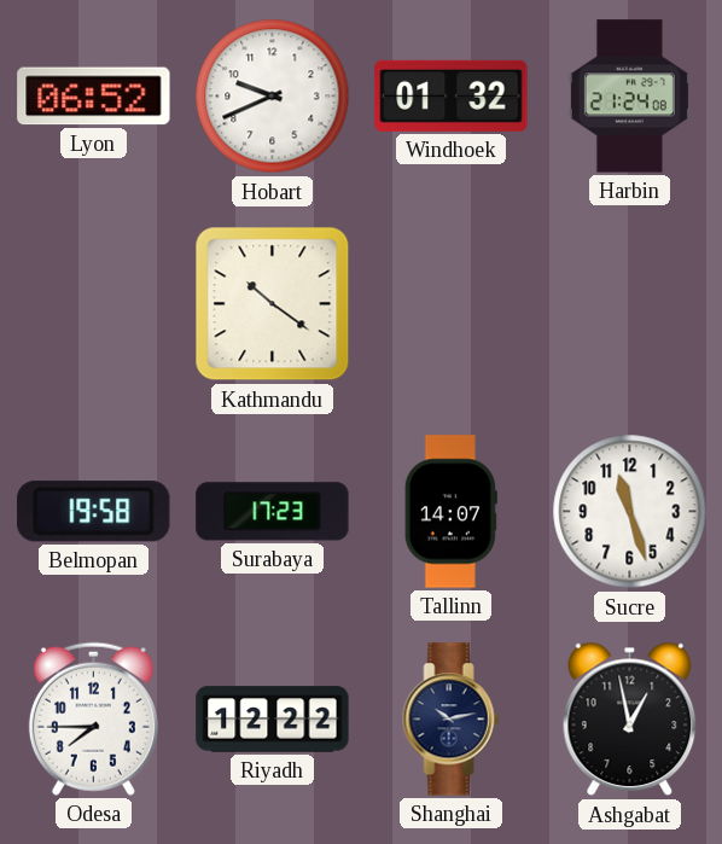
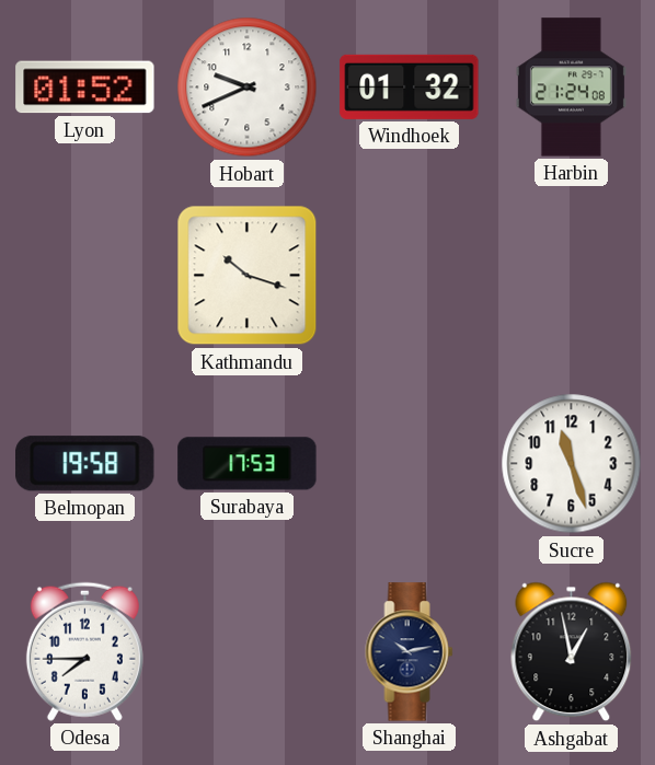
Lyon: 06:52 -> 01:52
Kathmandu: 10:21 -> 10:18
Surabaya: 17:23 -> 17:53
Tallinn: 14:07 -> none
Riyadh: 12:22 -> none
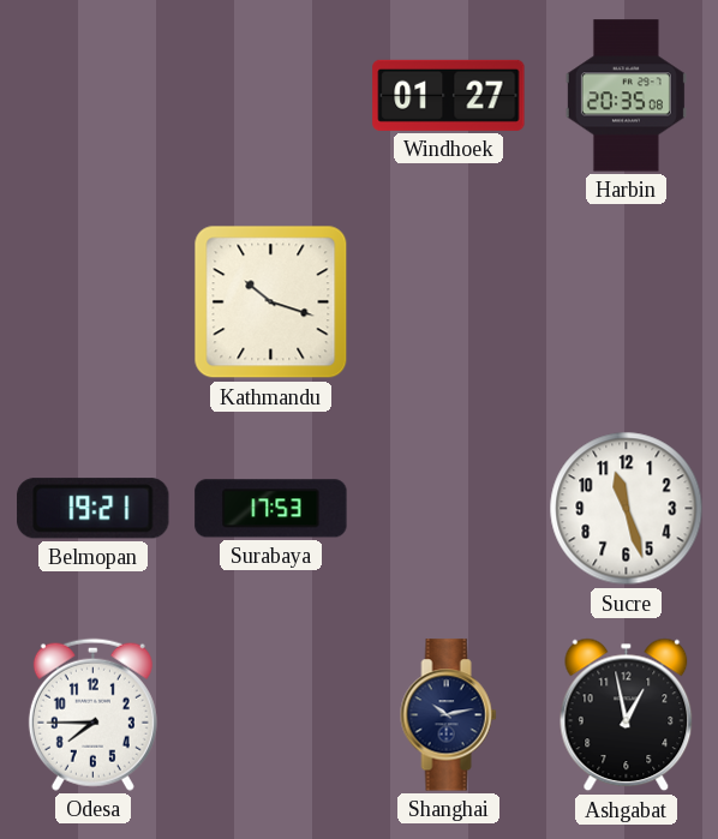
Lyon: 01:52 -> none
Hobart: 9:41 -> none
Windhoek: 01:32 -> 01:27
Harbin: 21:24 -> 20:35
Belmopan: 19:58 -> 19:21
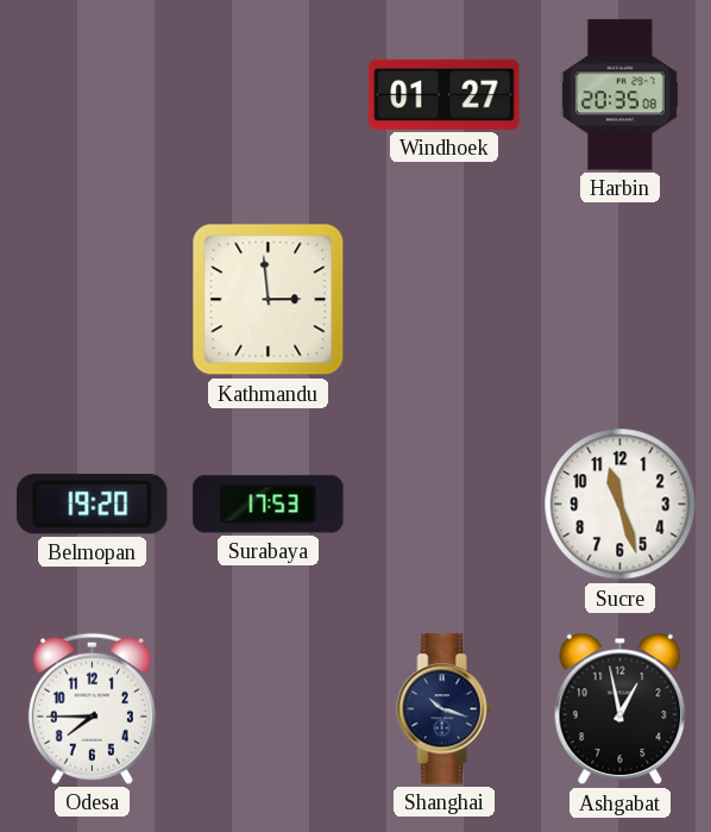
Kathmandu: 10:18 -> 2:59
Belmopan: 19:21 -> 19:20
Shanghai: 10:13 -> 10:18
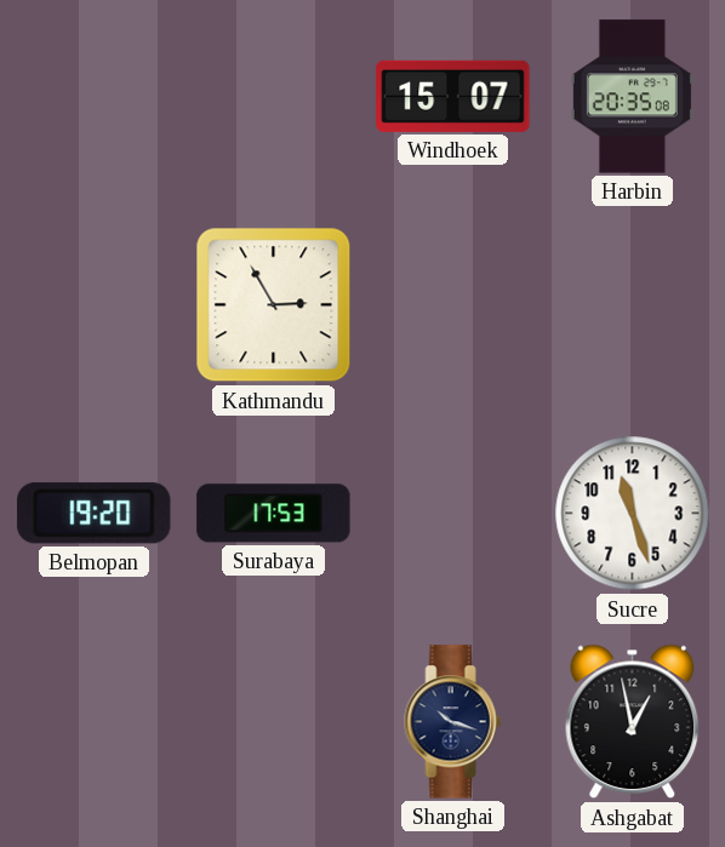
Windhoek: 01:27 -> 15:07
Kathmandu: 2:59 -> 2:55
Odesa: 7:45 -> none
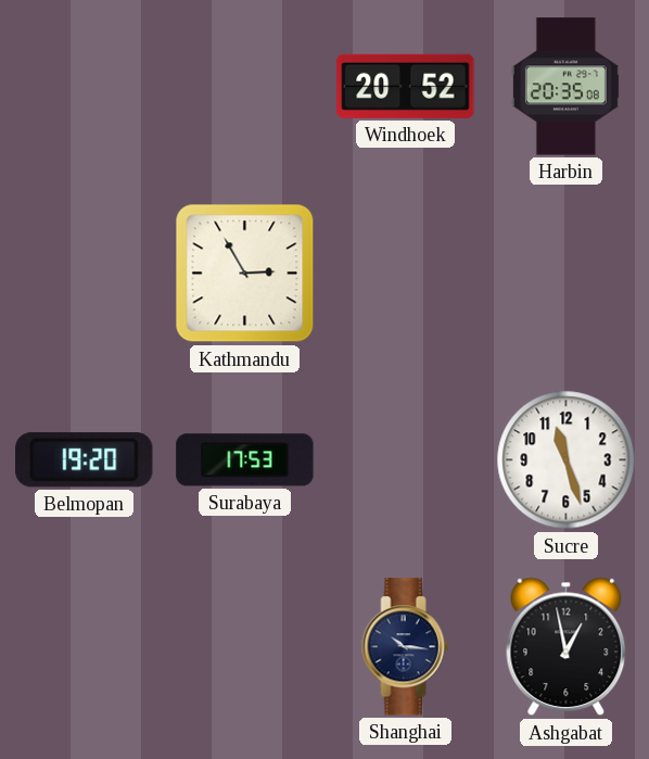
Windhoek: 15:07 -> 20:52
Shanghai: 10:18 -> 10:16
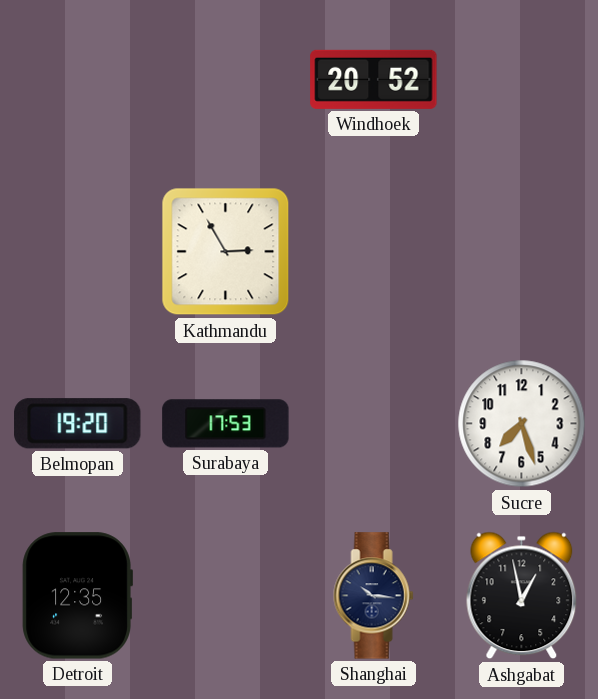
Harbin: 20:35 -> none
Sucre: 11:27 -> 7:27
Detroit: none -> 12:35
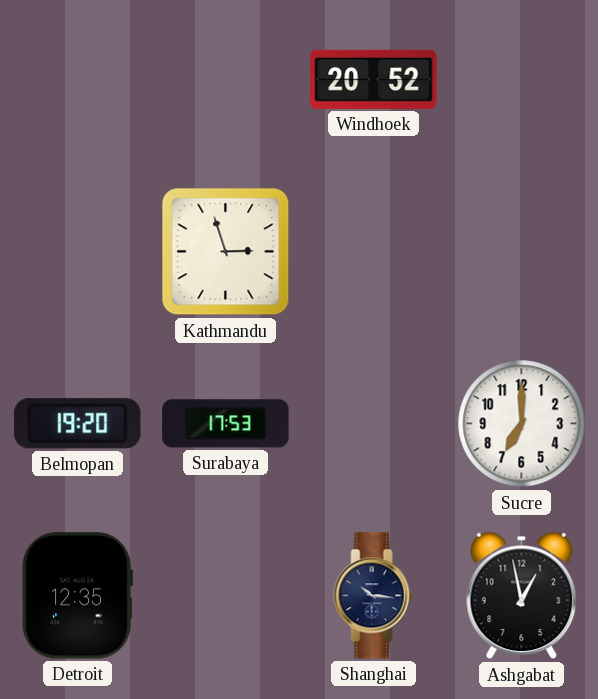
Kathmandu: 2:55 -> 2:57
Sucre: 7:27 -> 7:00
